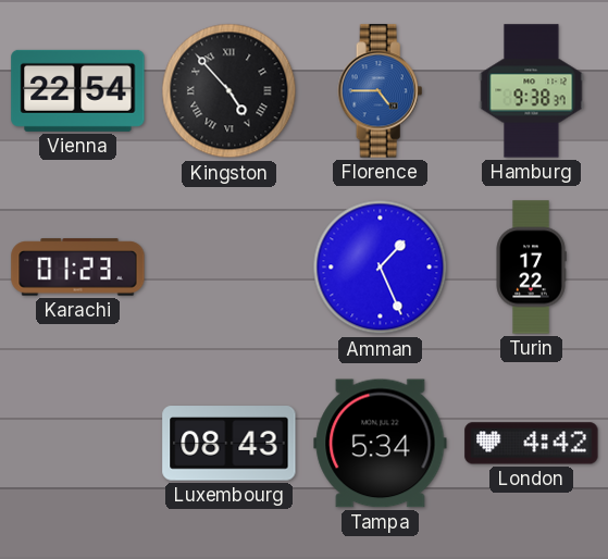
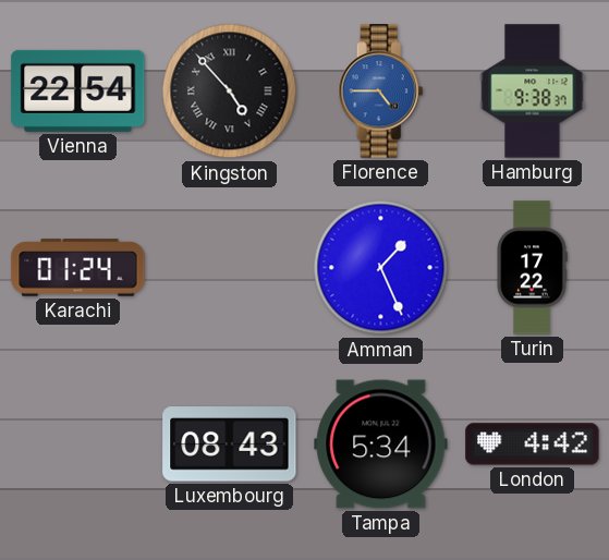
Karachi: 01:23 -> 01:24
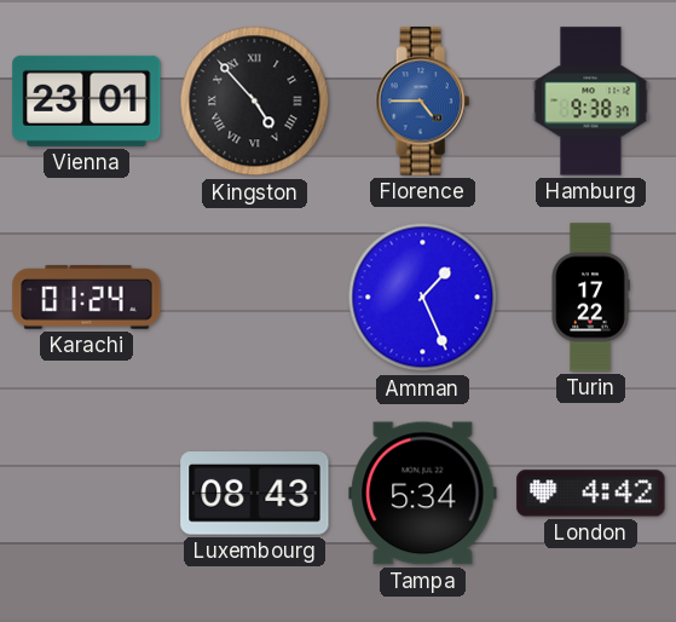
Vienna: 22:54 -> 23:01
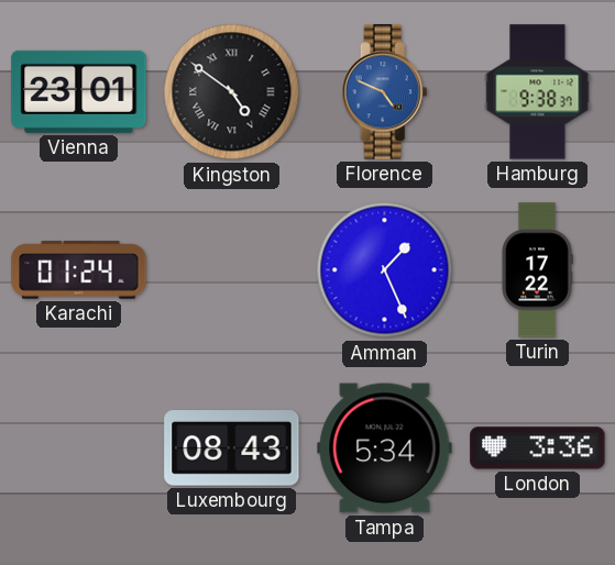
Kingston: 4:53 -> 4:51
Florence: 4:45 -> 4:49
London: 4:42 -> 3:36
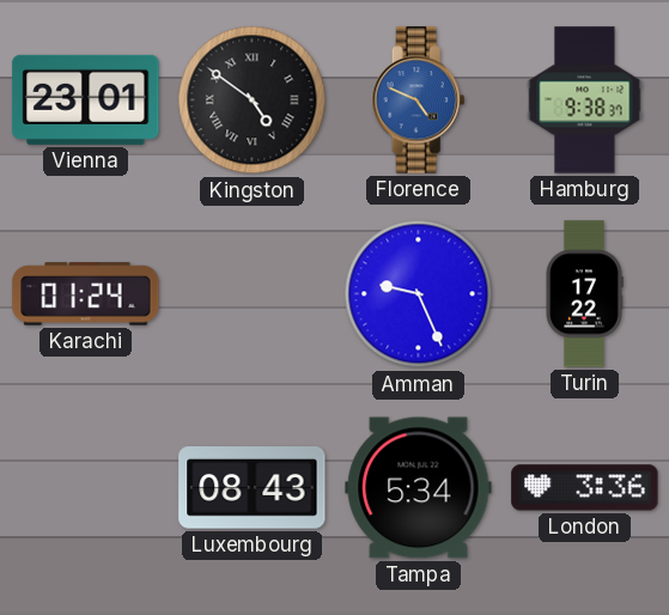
Amman: 1:26 -> 9:26
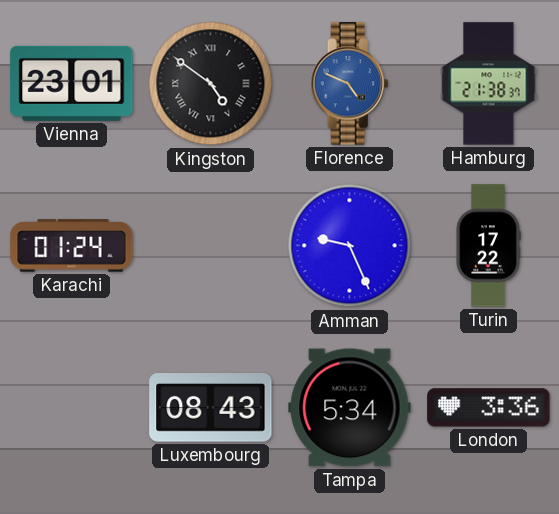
Hamburg: 9:38 -> 21:38
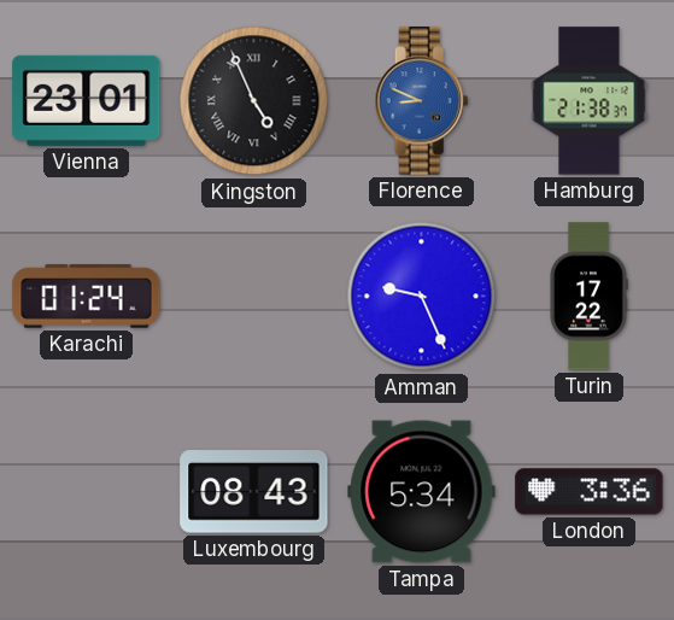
Kingston: 4:51 -> 4:56
Florence: 4:49 -> 8:49
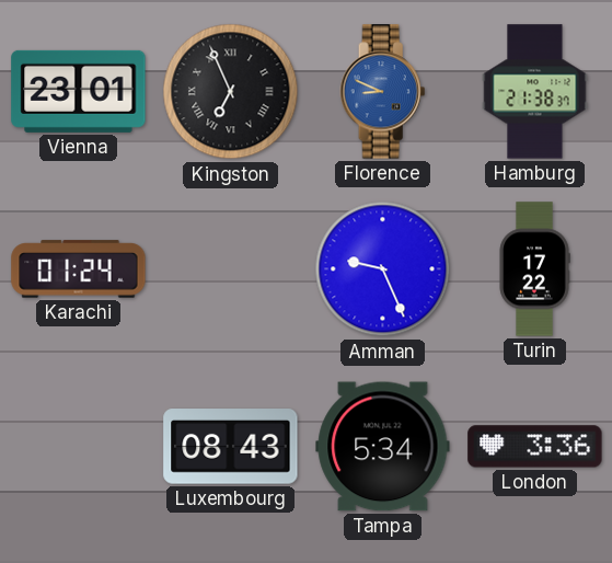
Kingston: 4:56 -> 6:56
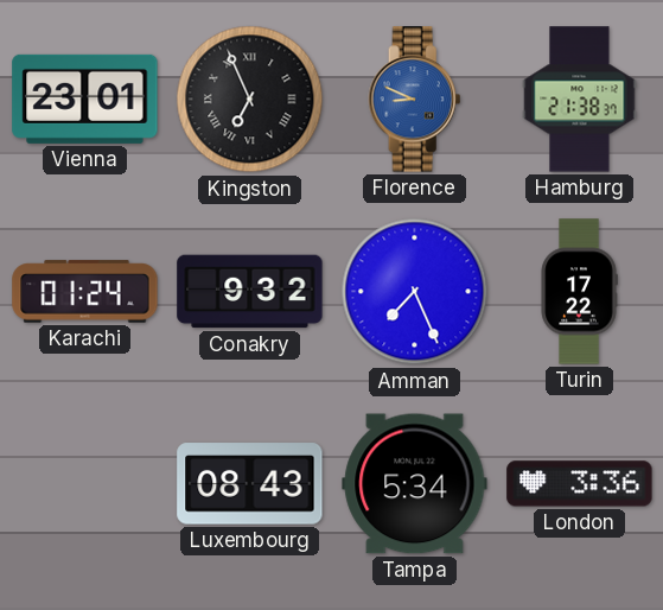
Conakry: none -> 9:32
Amman: 9:26 -> 7:26
